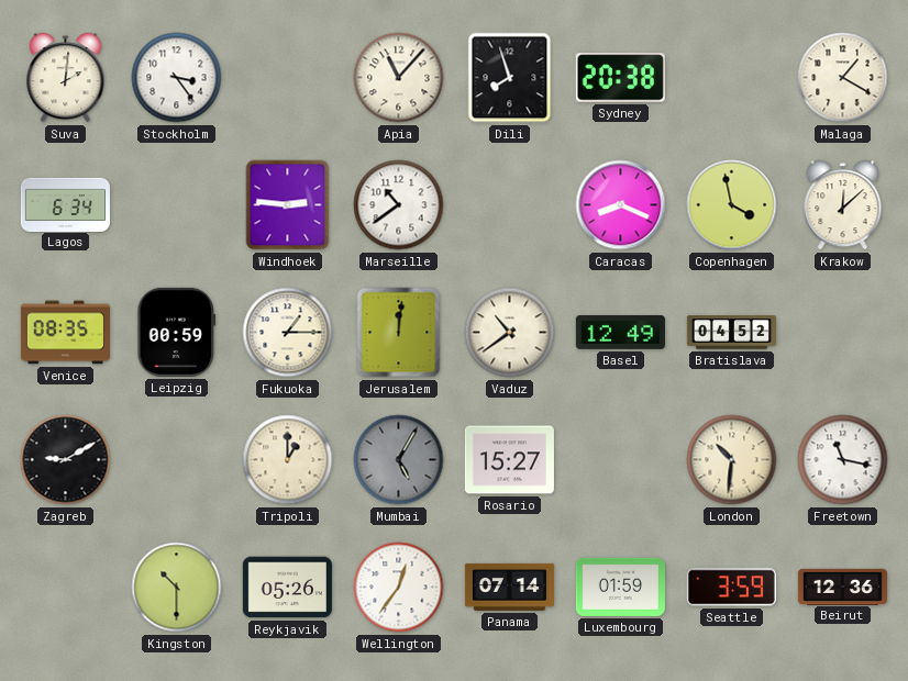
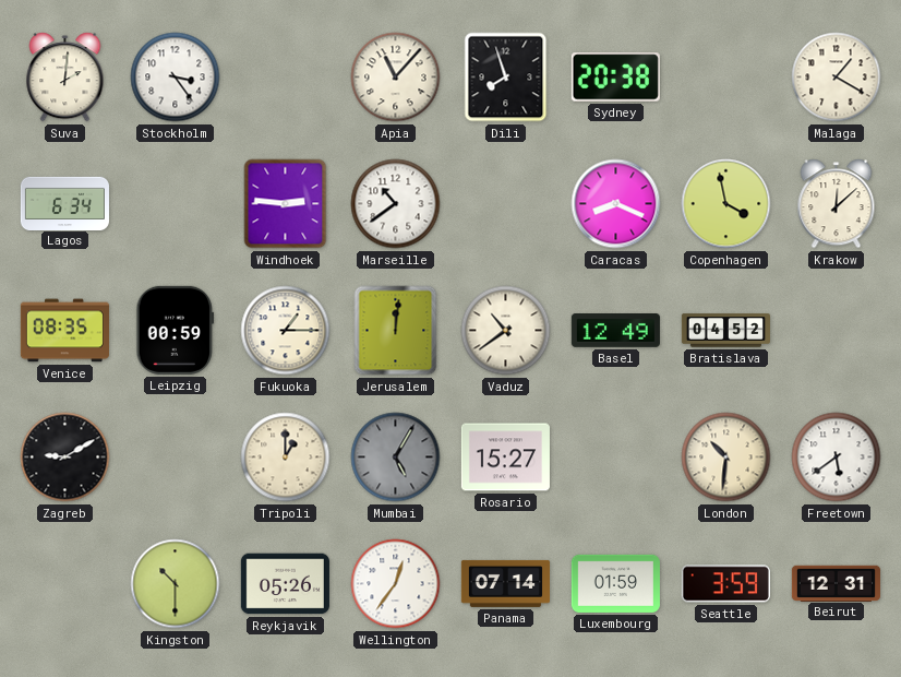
Freetown: 11:17 -> 5:39
Beirut: 12:36 -> 12:31
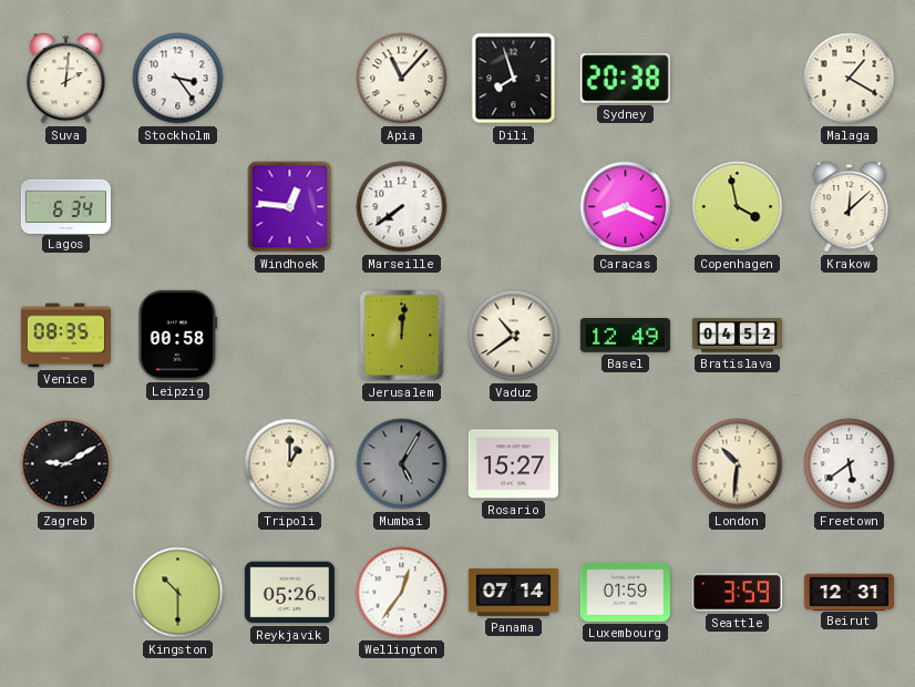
Windhoek: 2:46 -> 12:46
Marseille: 10:39 -> 7:39
Leipzig: 00:59 -> 00:58
Fukuoka: 1:15 -> none
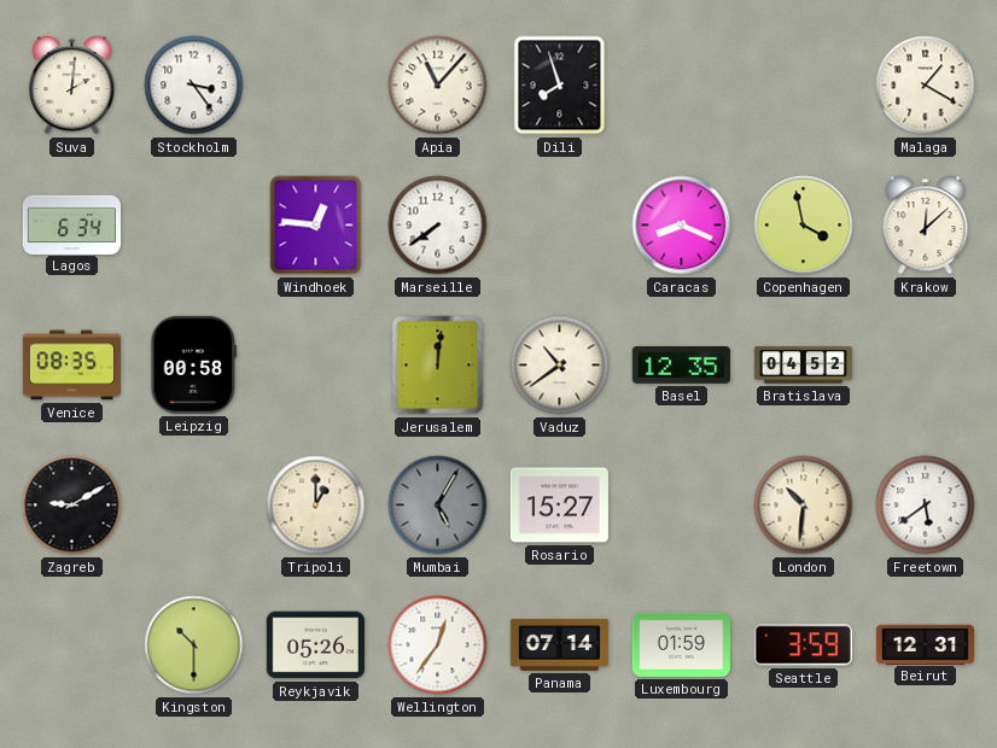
Sydney: 20:38 -> none
Basel: 12:49 -> 12:35
